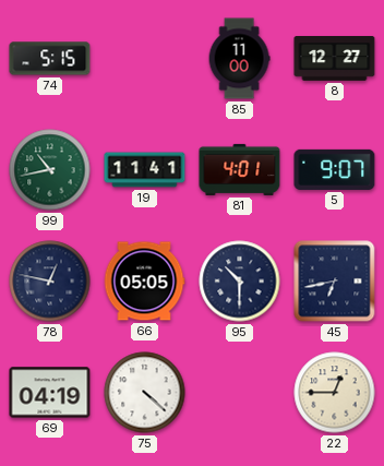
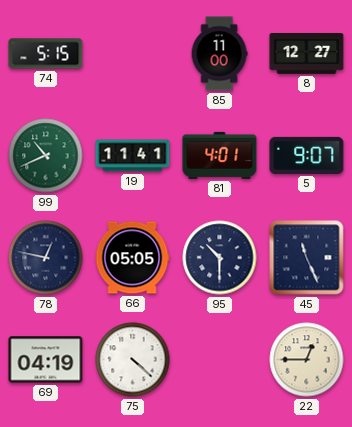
99: 10:43 -> 10:41
45: 6:43 -> 11:26
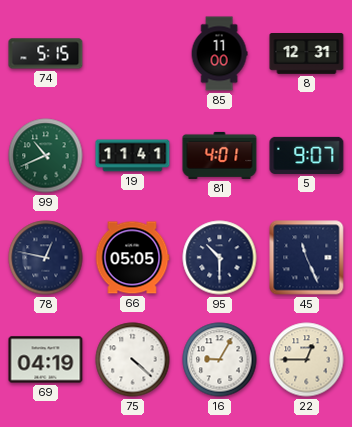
8: 12:27 -> 12:31
16: none -> 9:05
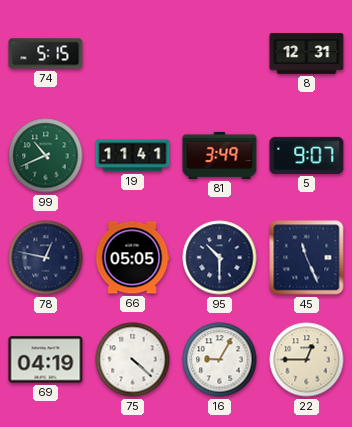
85: 11:00 -> none
81: 4:01 -> 3:49
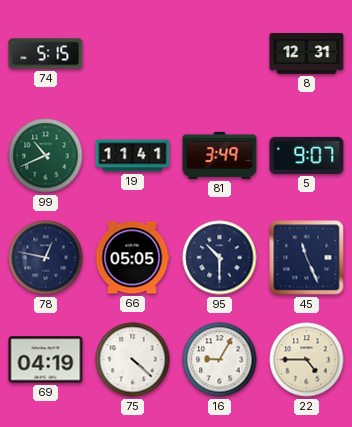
22: 12:45 -> 4:45
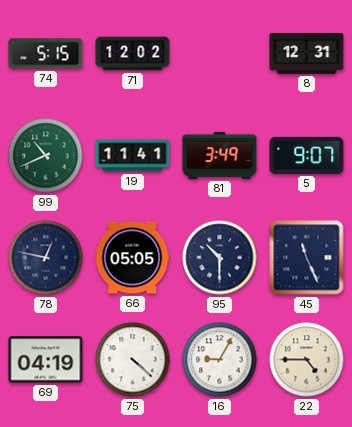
71: none -> 12:02
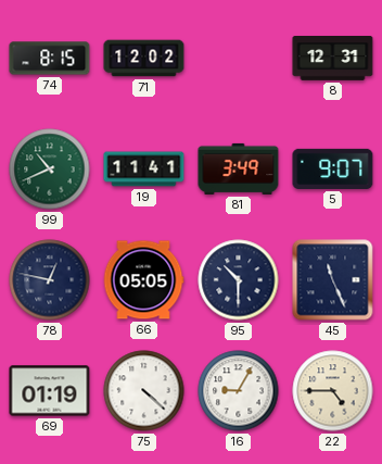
74: 5:15 -> 8:15
69: 04:19 -> 01:19
